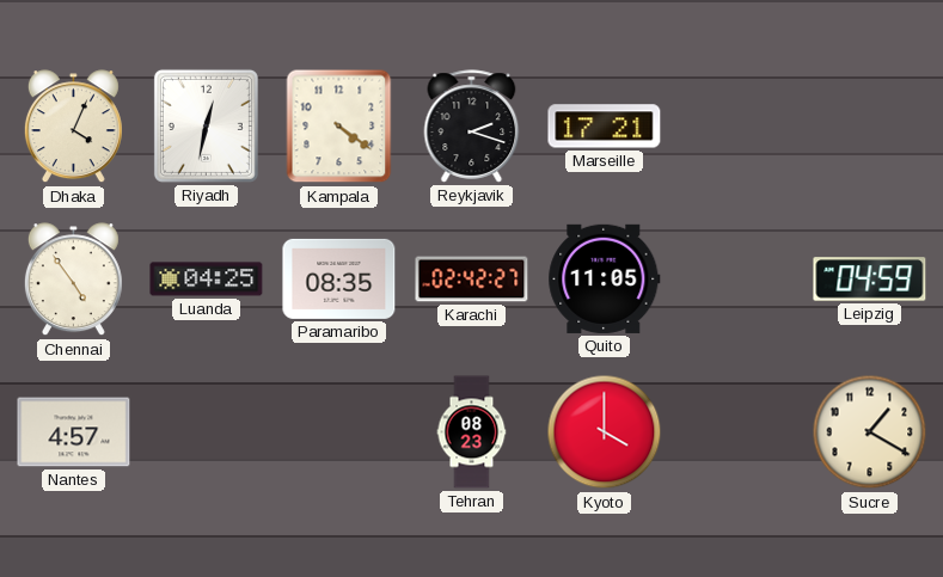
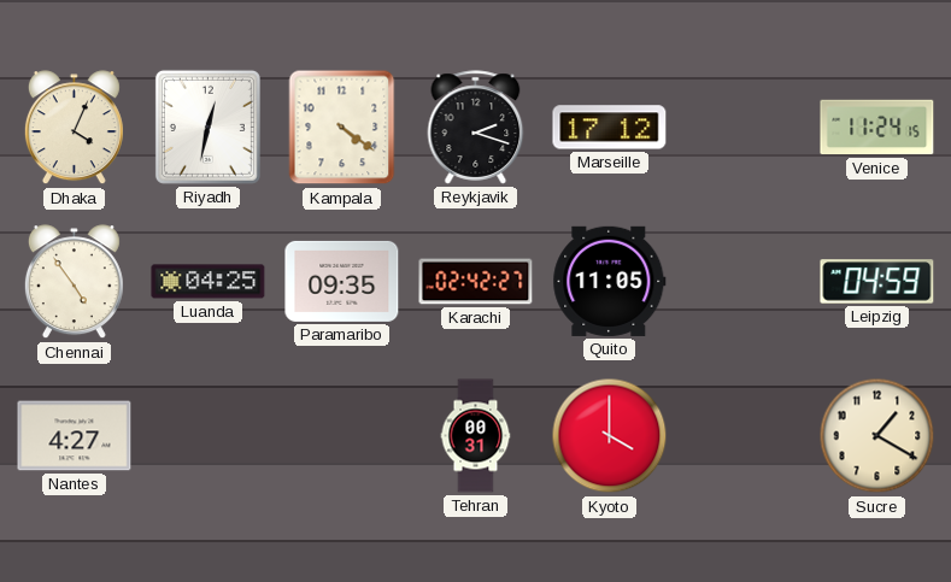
Marseille: 17:21 -> 17:12
Venice: none -> 11:24
Paramaribo: 08:35 -> 09:35
Nantes: 4:57 -> 4:27
Tehran: 08:23 -> 00:31
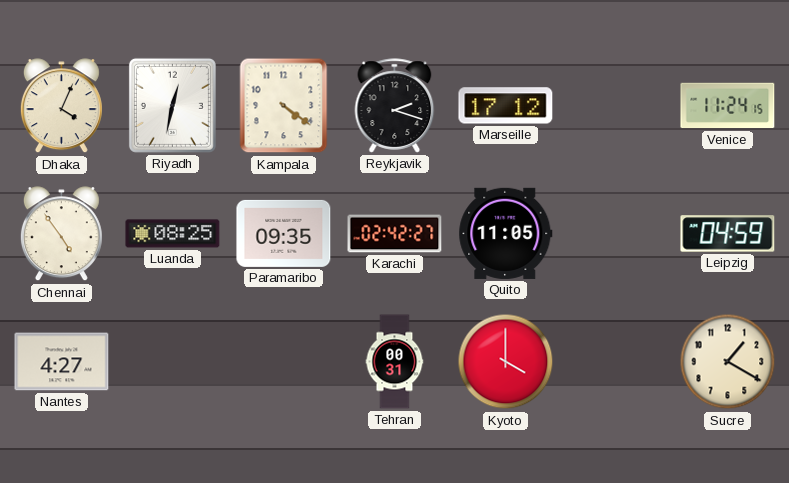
Luanda: 04:25 -> 08:25
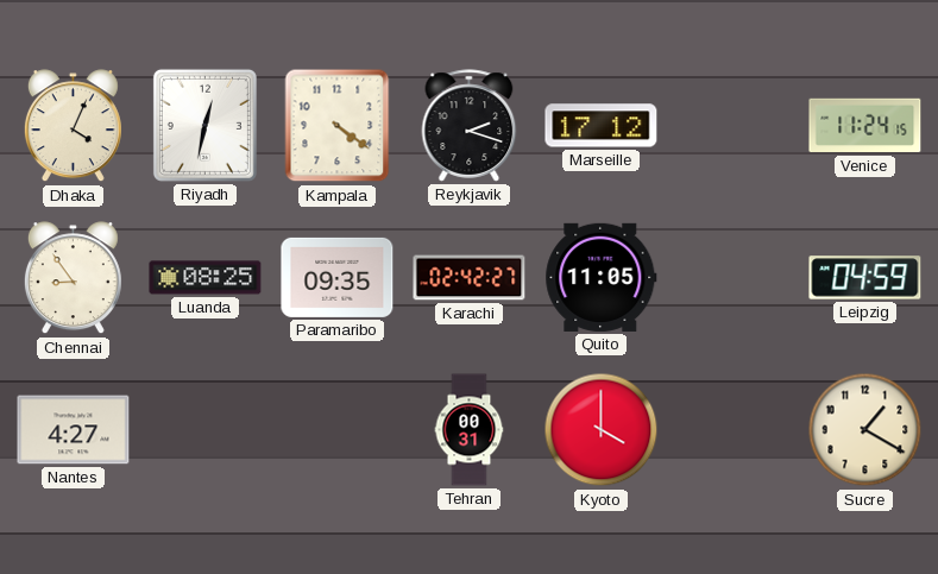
Chennai: 4:54 -> 8:54
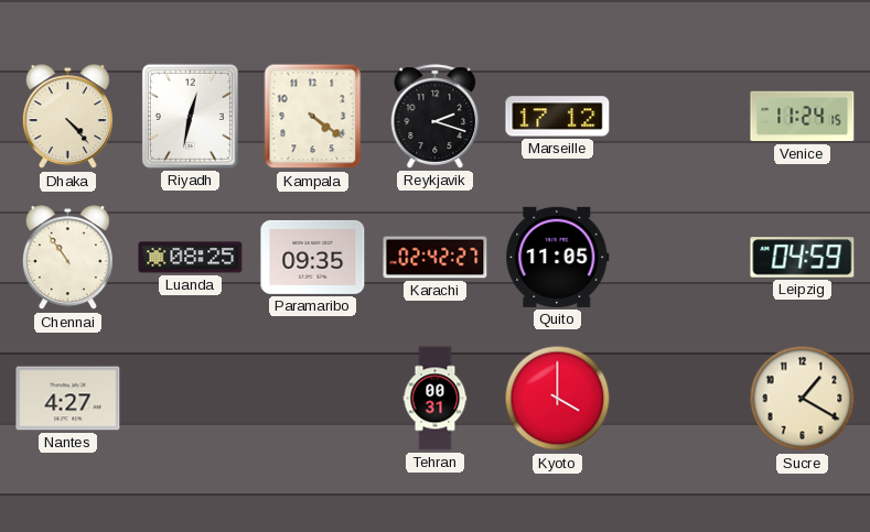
Dhaka: 4:04 -> 4:23
Chennai: 8:54 -> 10:54
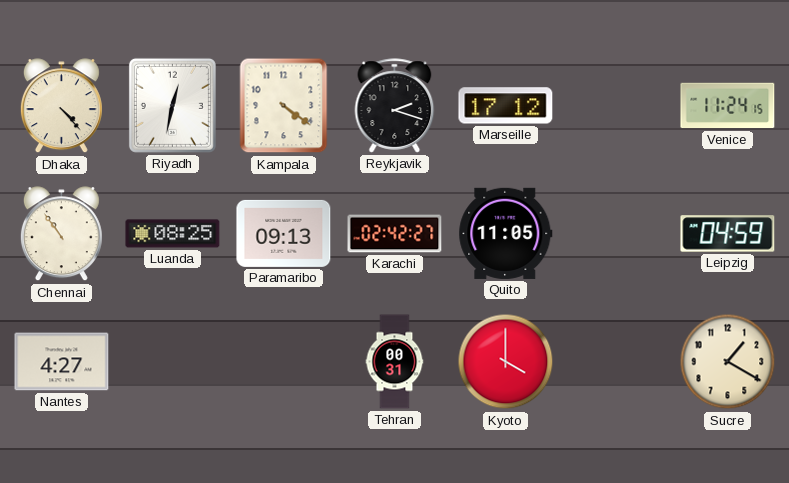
Paramaribo: 09:35 -> 09:13
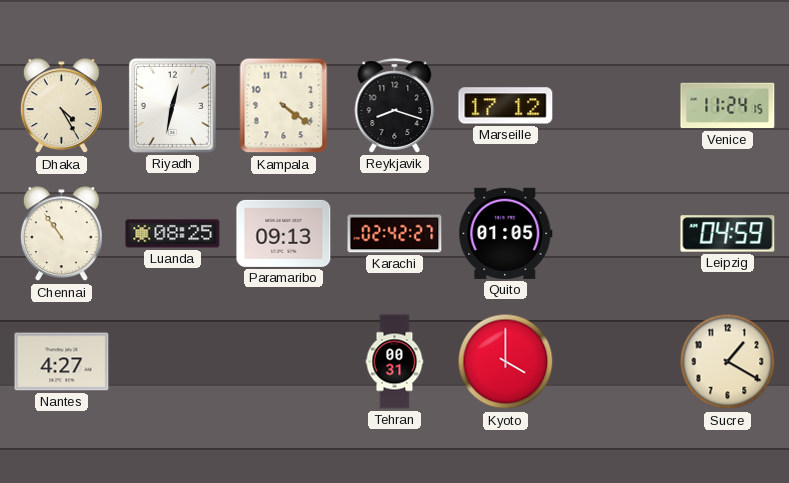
Dhaka: 4:23 -> 4:25
Reykjavik: 2:18 -> 8:18
Quito: 11:05 -> 01:05
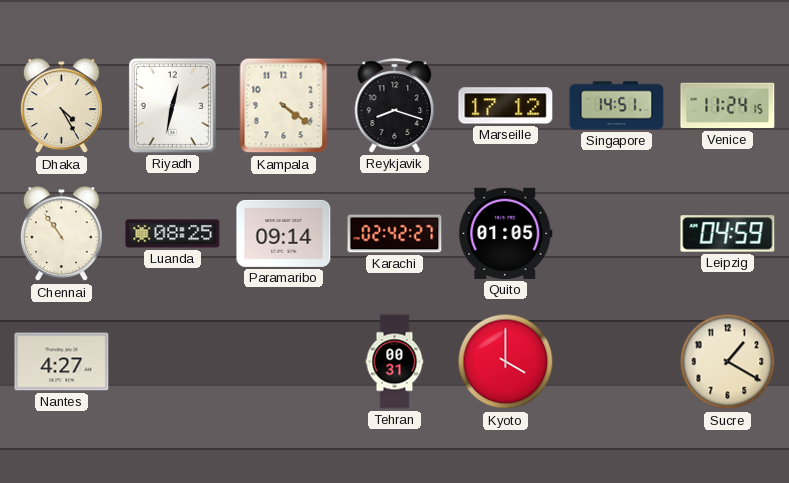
Singapore: none -> 14:51
Paramaribo: 09:13 -> 09:14
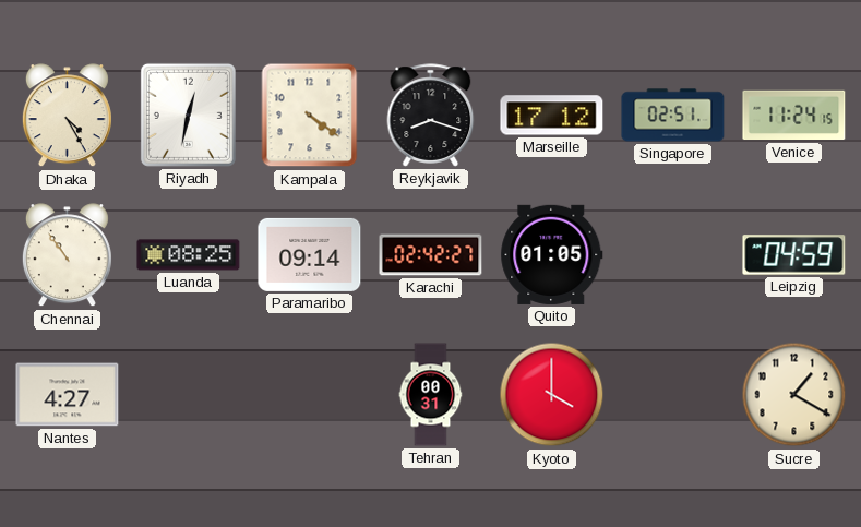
Singapore: 14:51 -> 02:51
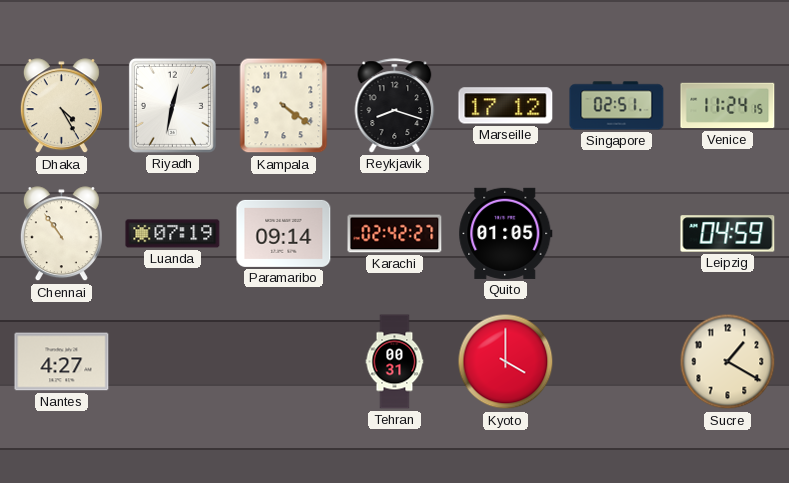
Luanda: 08:25 -> 07:19
